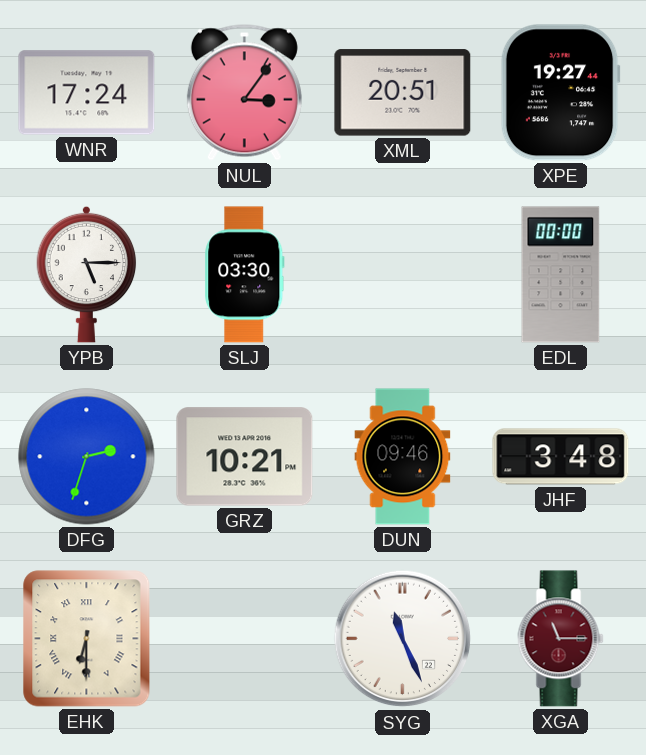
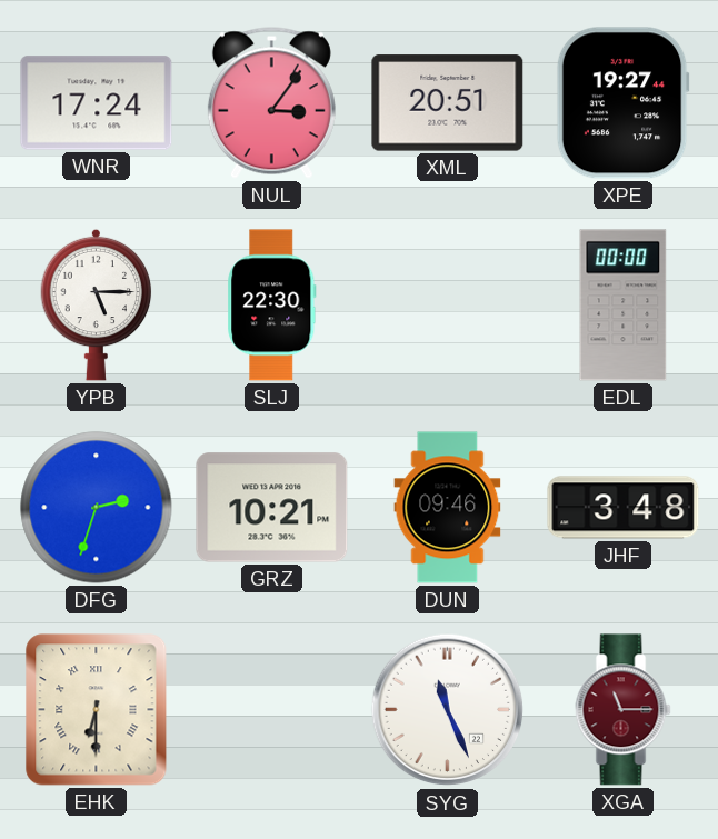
SLJ: 03:30 -> 22:30
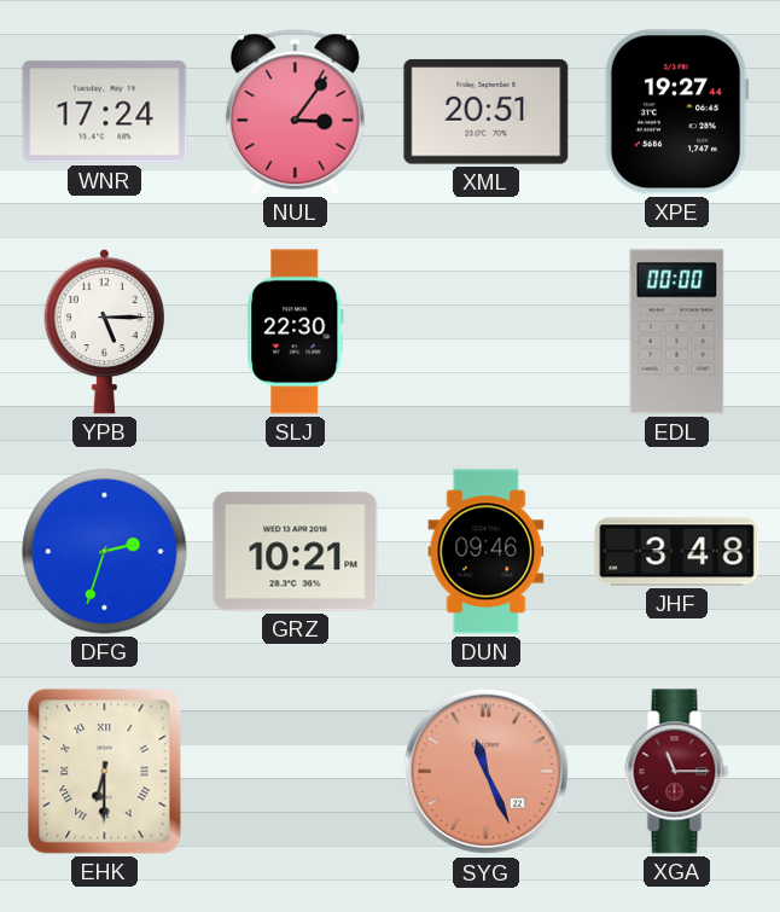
SYG dial: white -> salmon
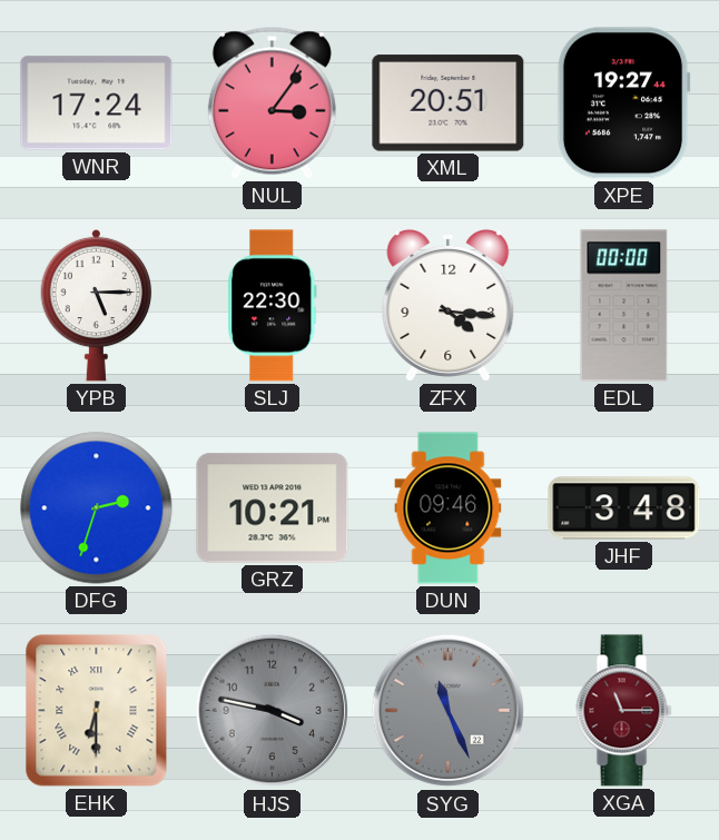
ZFX: none -> 4:16
HJS: none -> 3:47
SYG dial: salmon -> grey
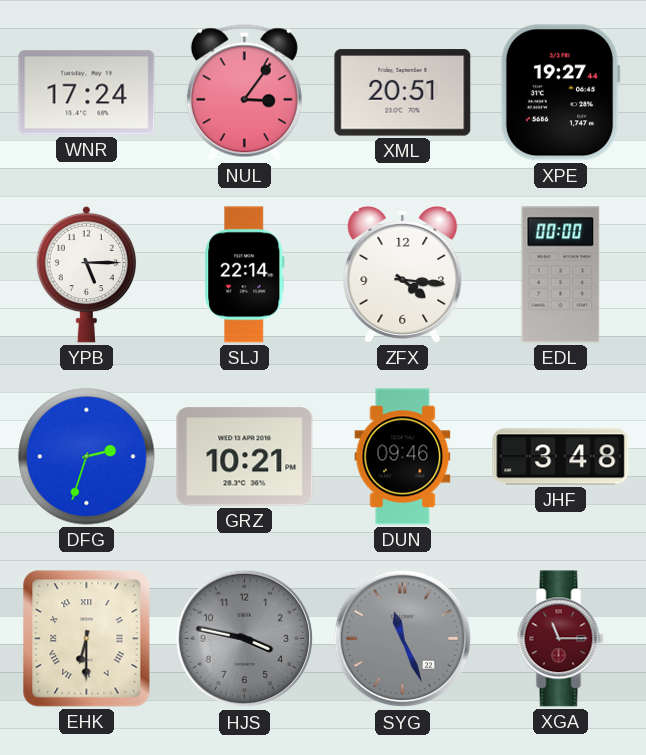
SLJ: 22:30 -> 22:14
